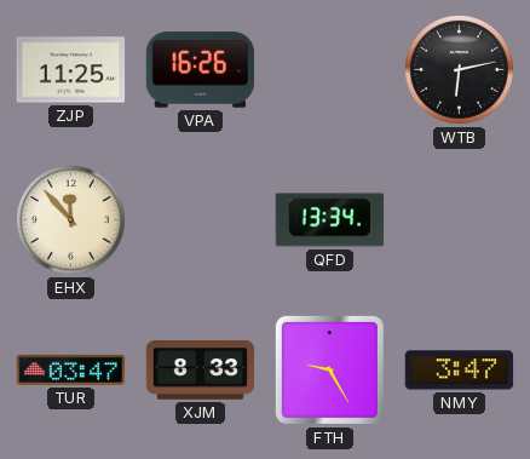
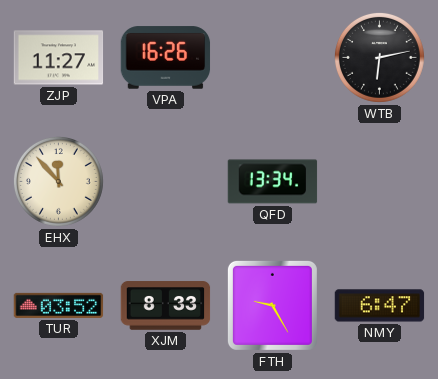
ZJP: 11:25 -> 11:27
TUR: 03:47 -> 03:52
NMY: 3:47 -> 6:47
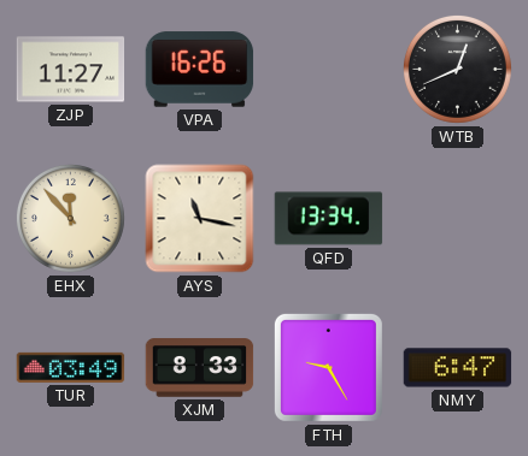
WTB: 6:13 -> 12:41
AYS: none -> 11:17
TUR: 03:52 -> 03:49
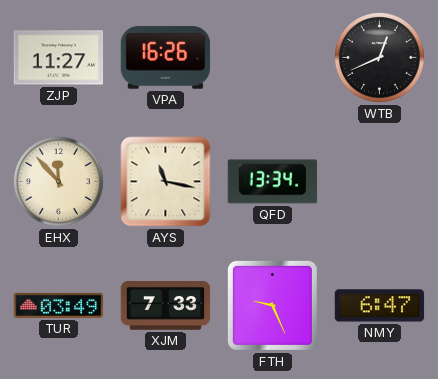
XJM: 8:33 -> 7:33
FTH: 9:25 -> 9:26
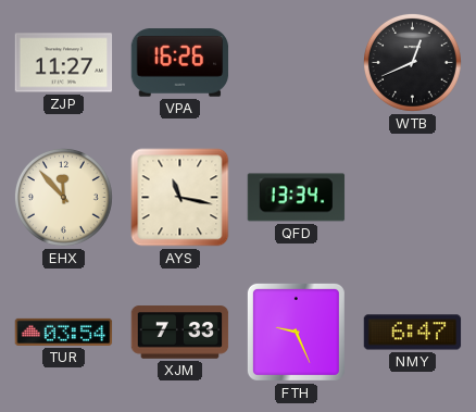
TUR: 03:49 -> 03:54
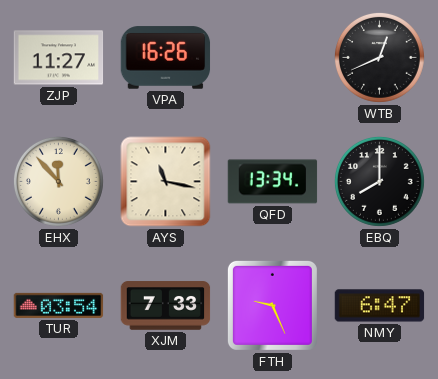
EBQ: none -> 8:00
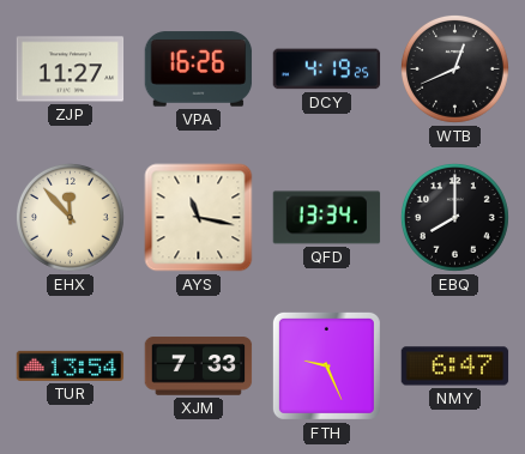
DCY: none -> 4:19
TUR: 03:54 -> 13:54
